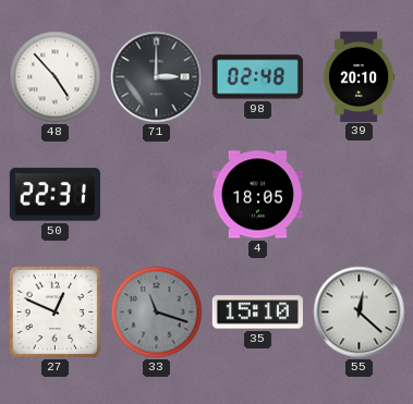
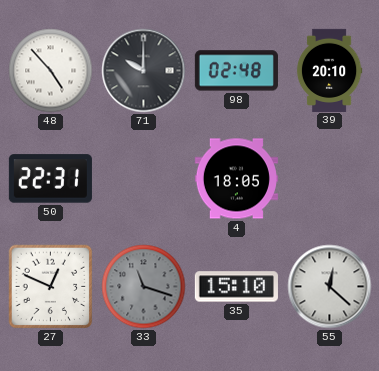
71: 3:00 -> 10:00
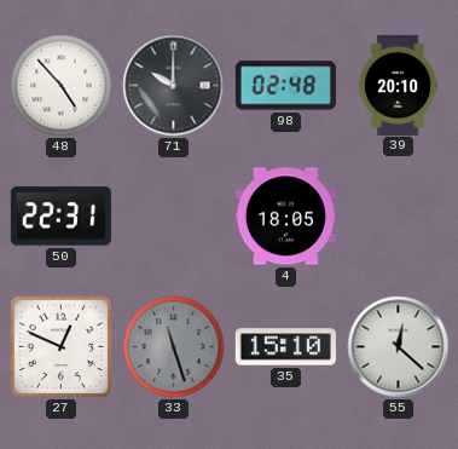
33: 11:18 -> 11:27
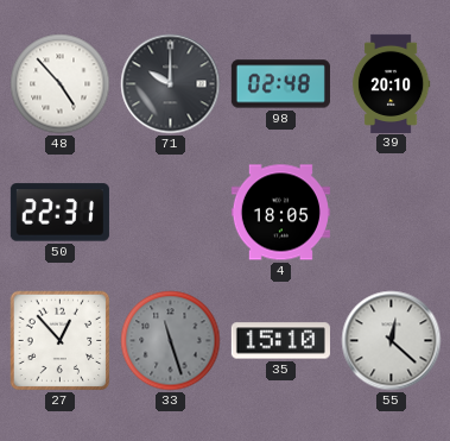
27: 12:49 -> 12:53
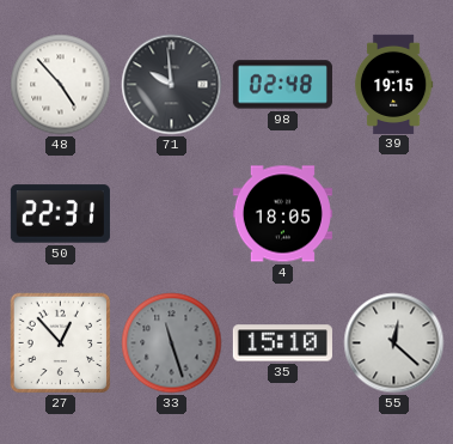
71: 10:00 -> 9:59
39: 20:10 -> 19:15
